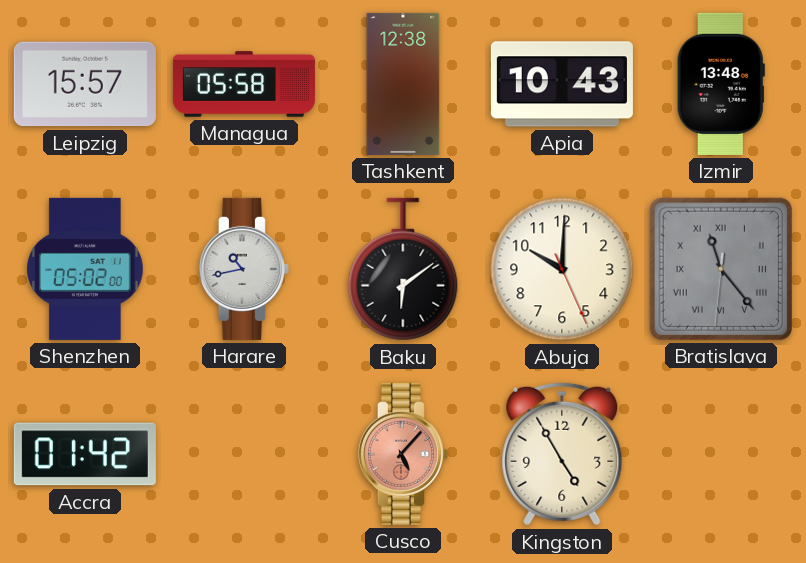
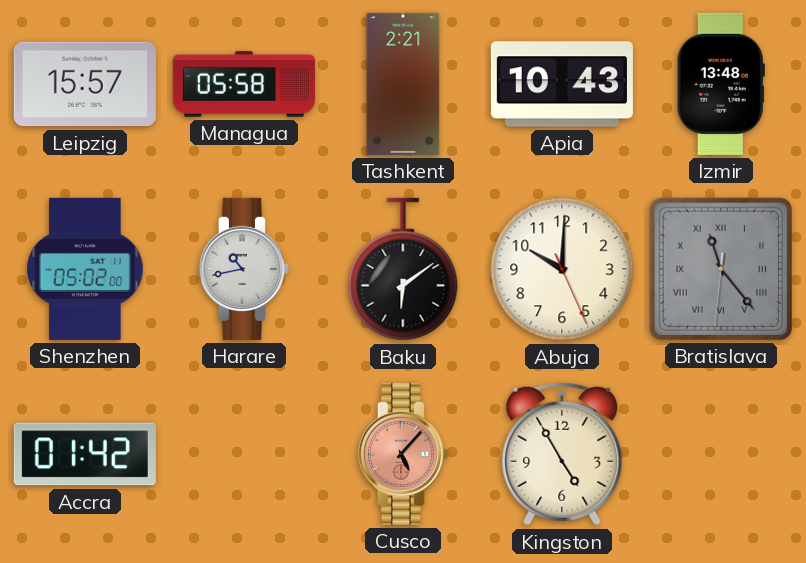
Tashkent: 12:38 -> 2:21
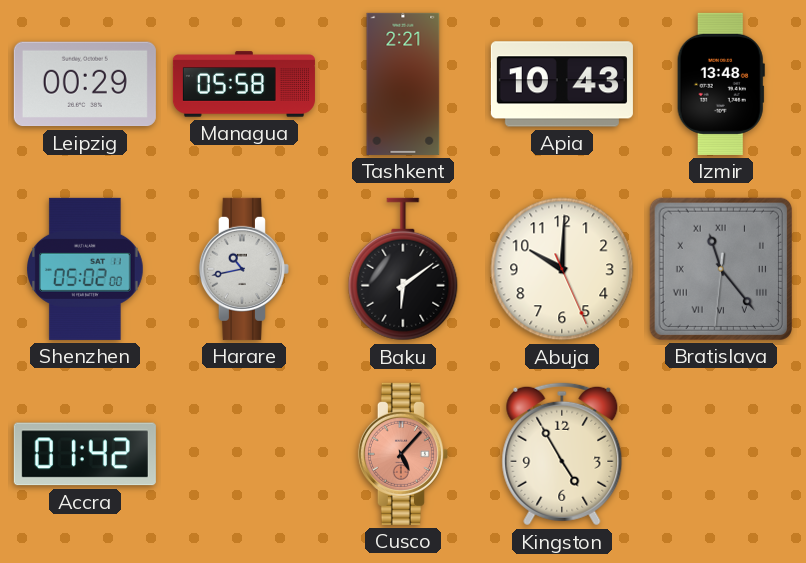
Leipzig: 15:57 -> 00:29
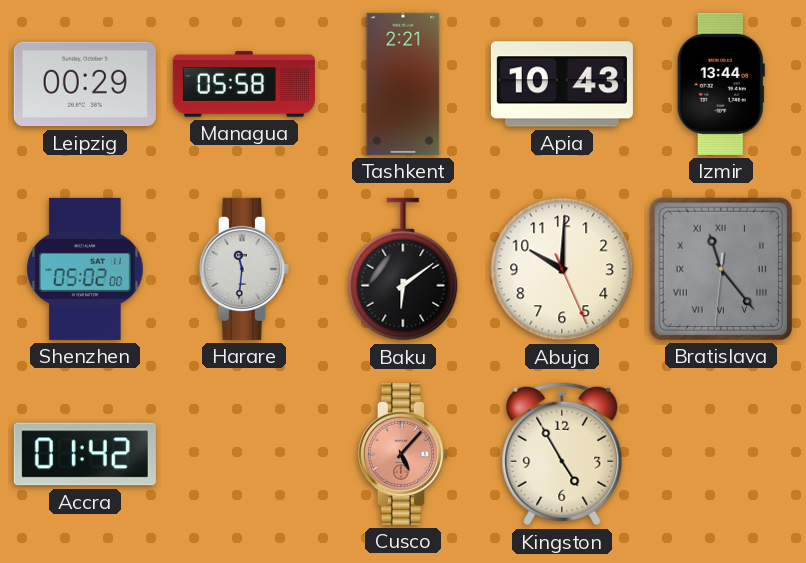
Izmir: 13:48 -> 13:44
Harare: 10:43 -> 11:31
